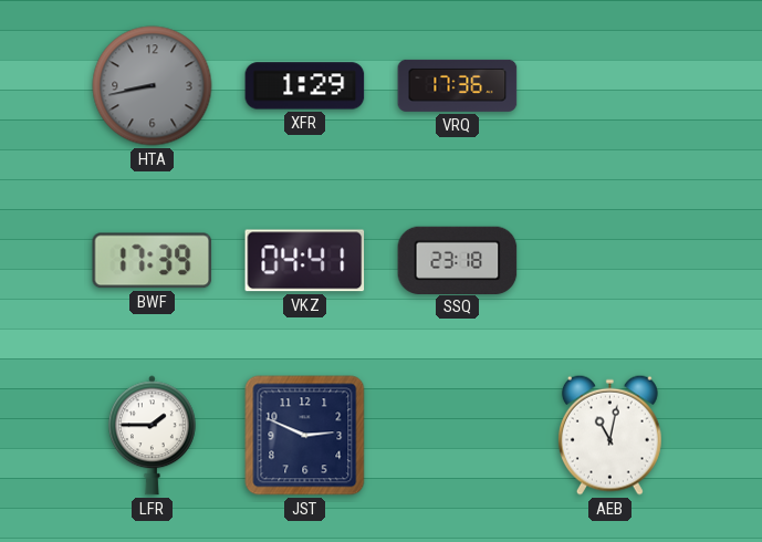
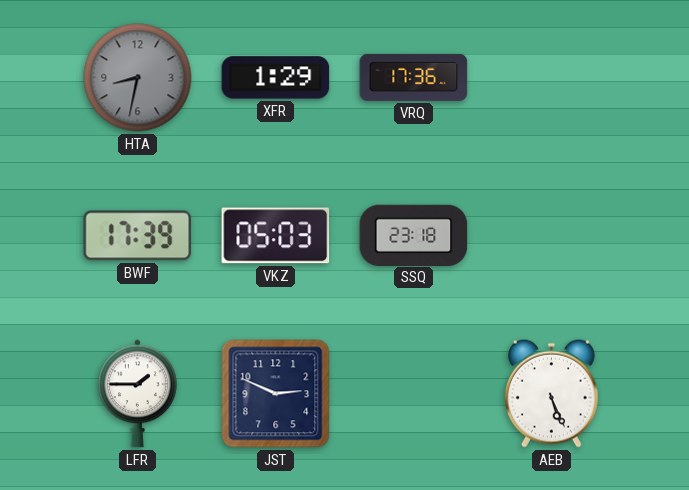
HTA: 8:43 -> 8:32
VKZ: 04:41 -> 05:03
AEB: 11:02 -> 5:26
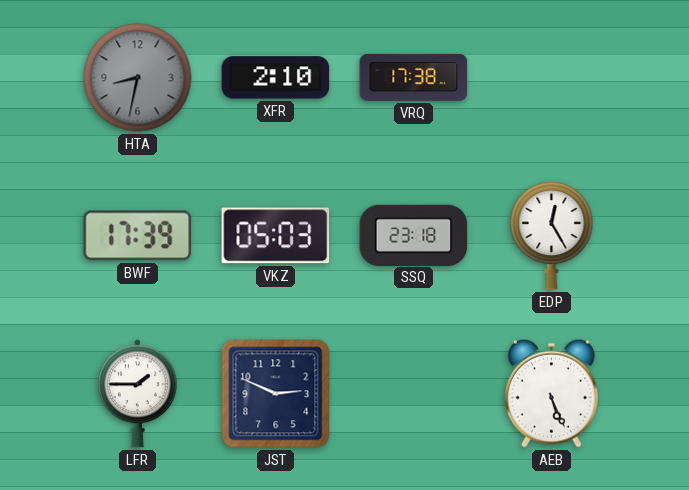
XFR: 1:29 -> 2:10
VRQ: 17:36 -> 17:38
EDP: none -> 12:25
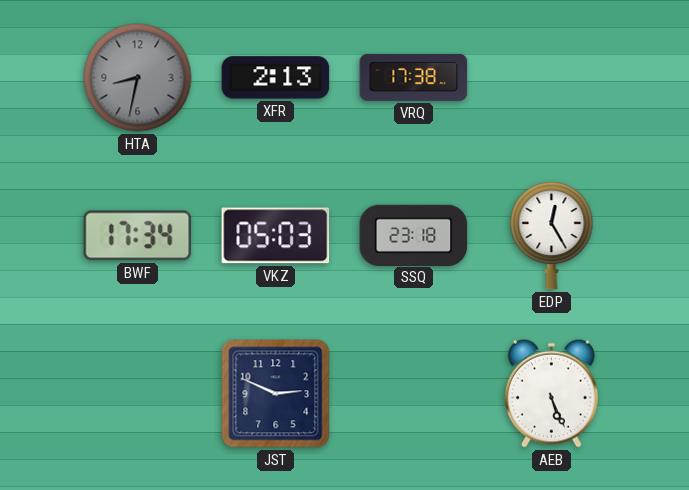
XFR: 2:10 -> 2:13
BWF: 17:39 -> 17:34
LFR: 1:45 -> none
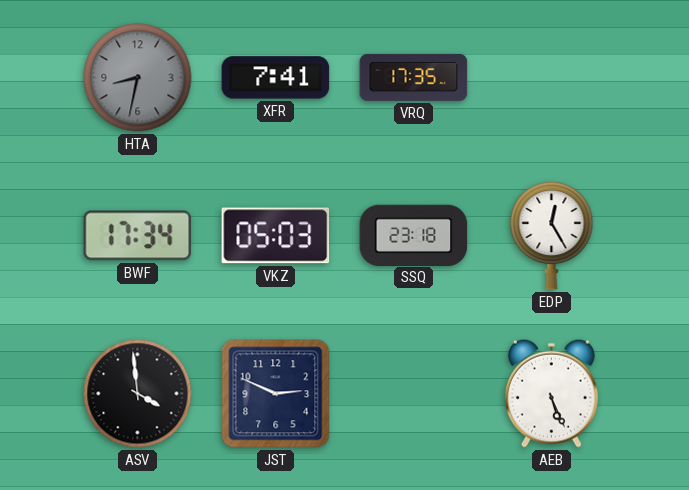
XFR: 2:13 -> 7:41
VRQ: 17:38 -> 17:35
ASV: none -> 3:59
